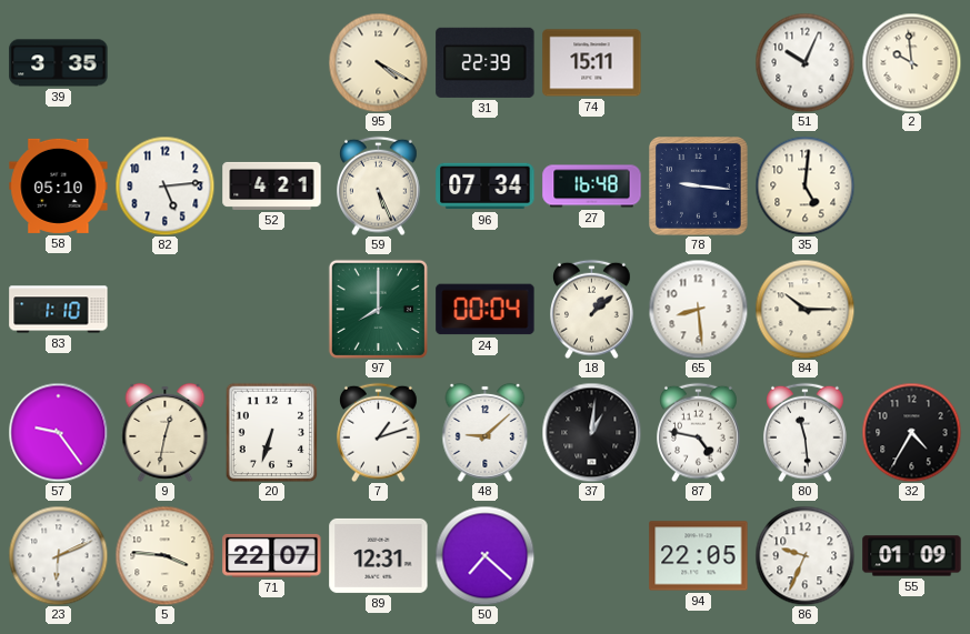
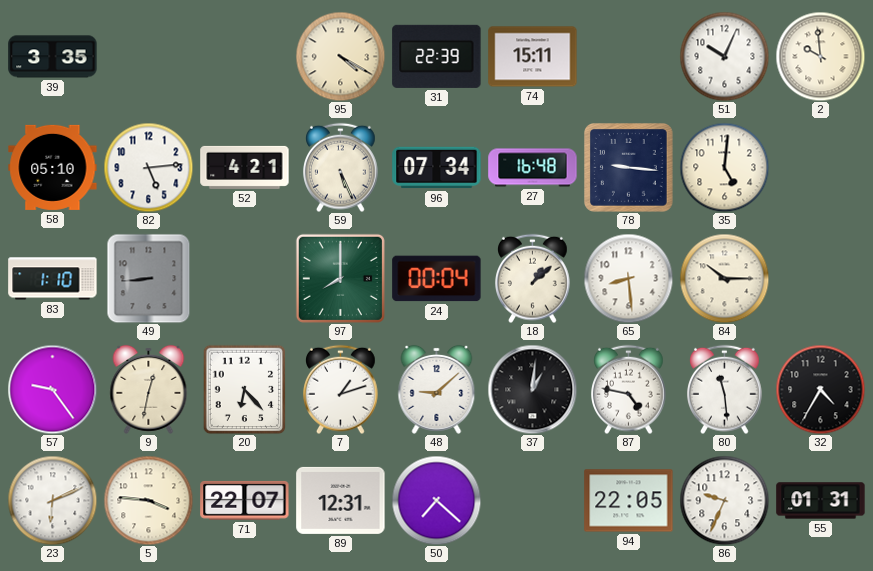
49: none -> 8:44
20: 6:33 -> 6:23
55: 01:09 -> 01:31
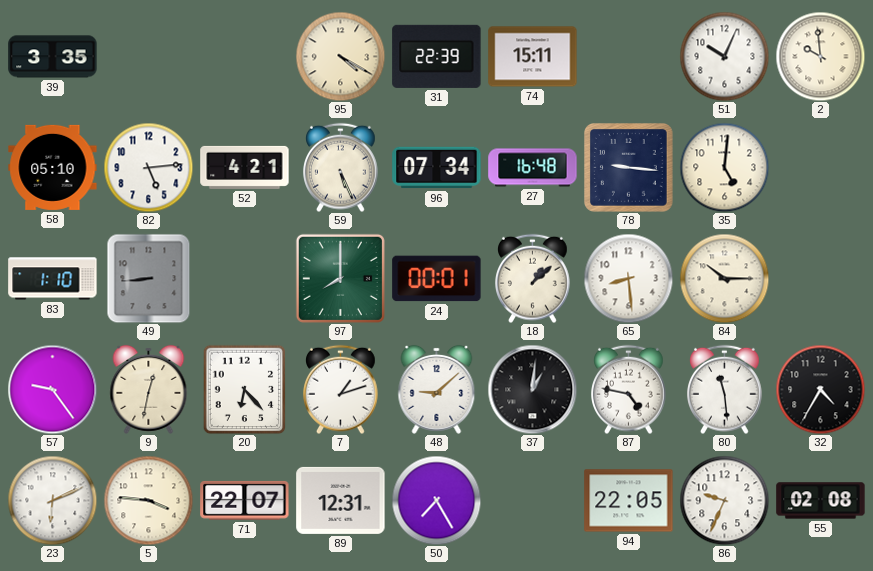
24: 00:04 -> 00:01
50: 7:22 -> 7:25
55: 01:31 -> 02:08
